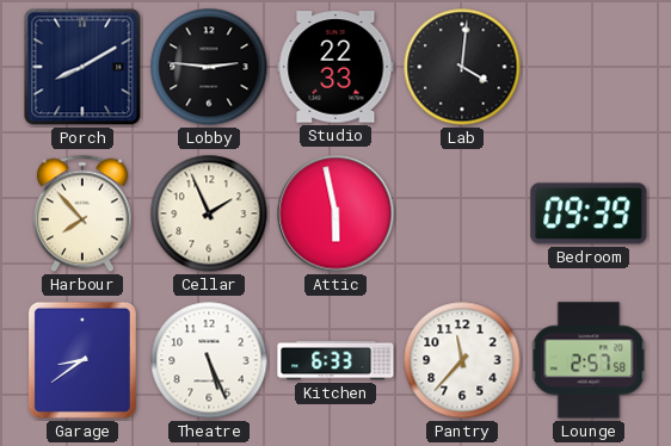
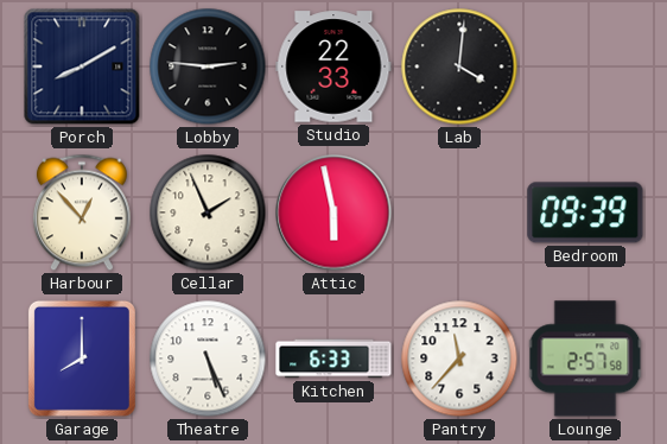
Harbour: 7:53 -> 12:53
Garage: 8:39 -> 8:00
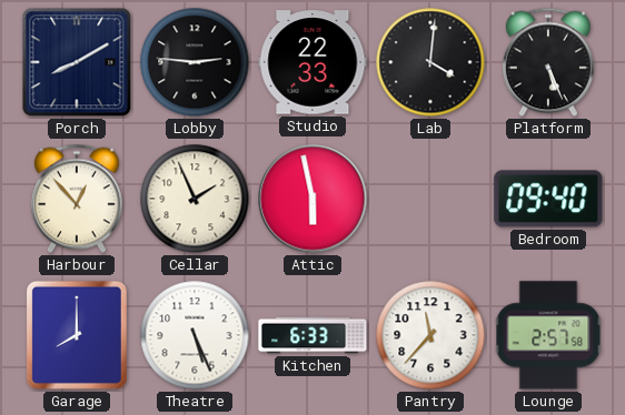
Platform: none -> 5:26
Bedroom: 09:39 -> 09:40
